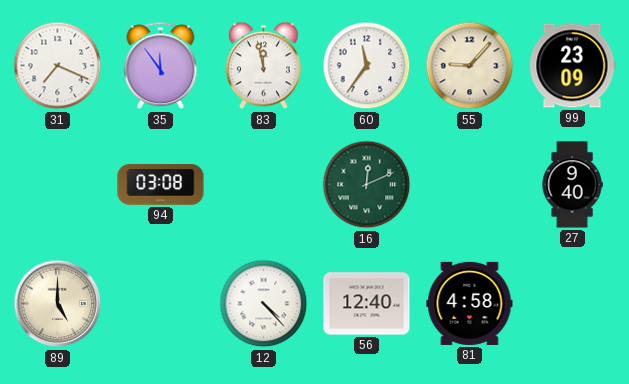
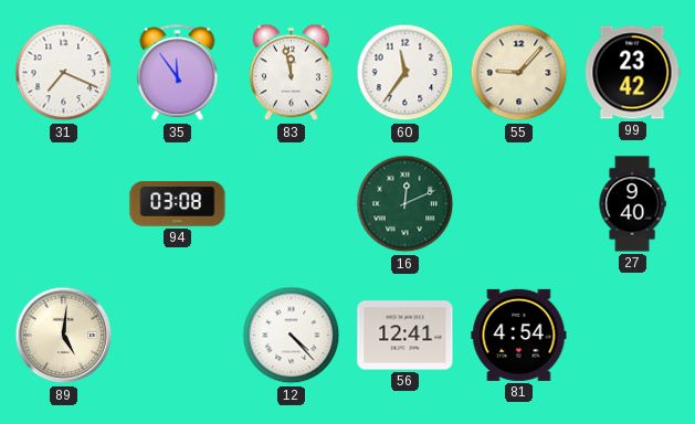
99: 23:09 -> 23:42
89: 5:00 -> 5:01
56: 12:40 -> 12:41
81: 4:58 -> 4:54
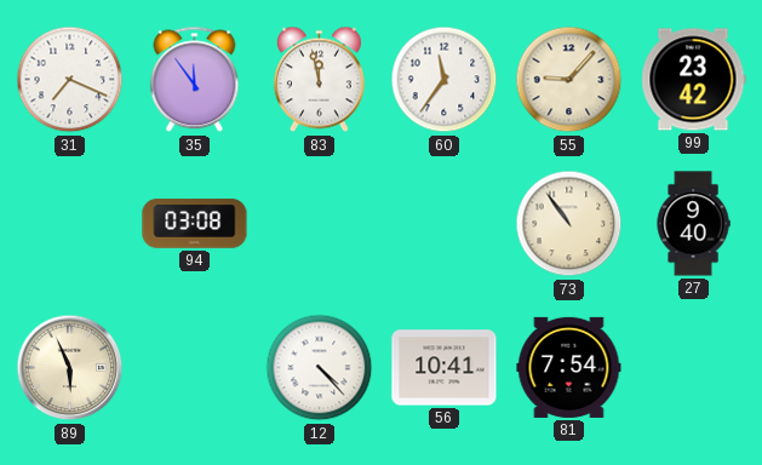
16: 12:11 -> none
73: none -> 10:54
89: 5:01 -> 5:56
56: 12:41 -> 10:41
81: 4:54 -> 7:54
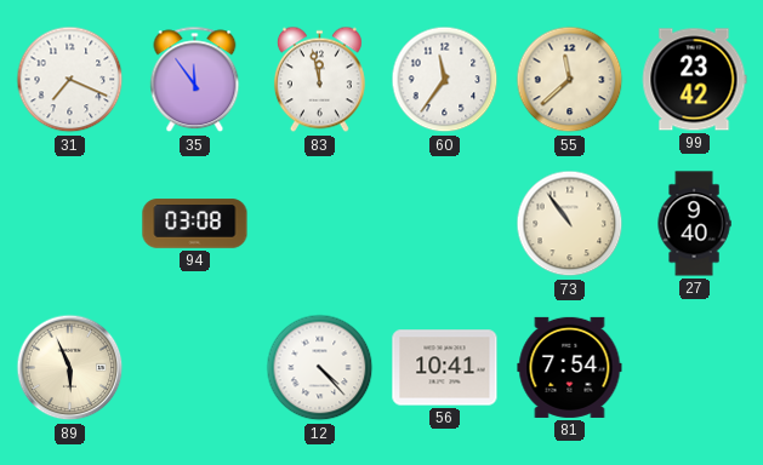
55: 9:07 -> 11:38
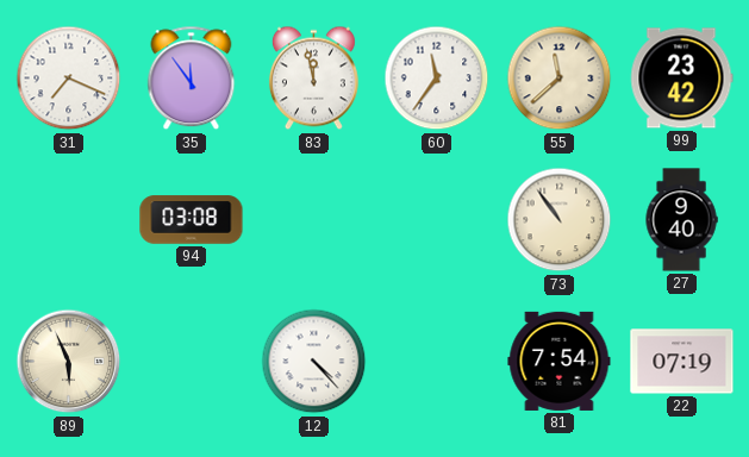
56: 10:41 -> none
22: none -> 07:19
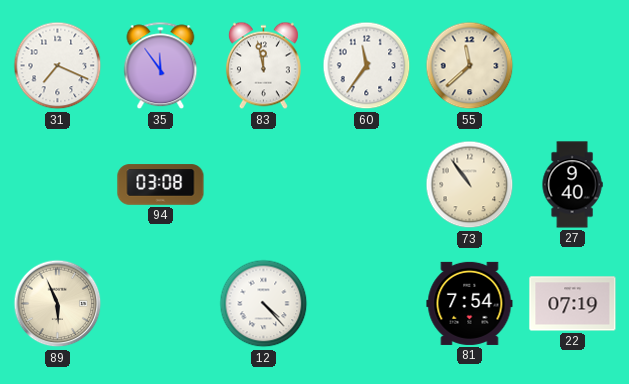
99: 23:42 -> none
